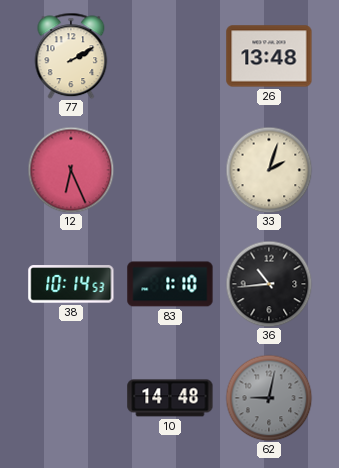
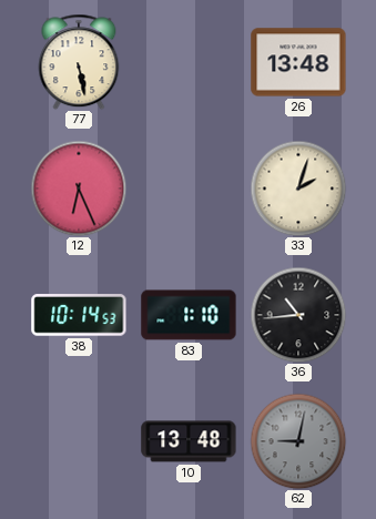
77: 2:10 -> 5:28
10: 14:48 -> 13:48
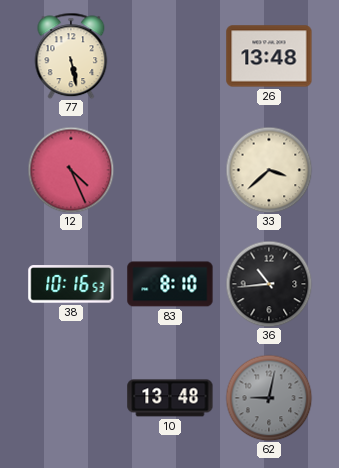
12: 6:26 -> 4:26
33: 2:03 -> 3:38
38: 10:14 -> 10:16
83: 1:10 -> 8:10
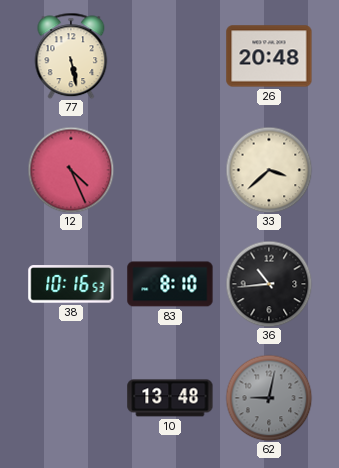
26: 13:48 -> 20:48
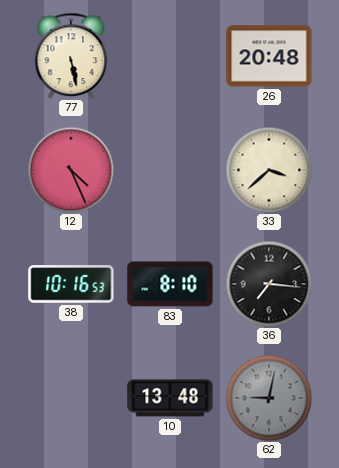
36: 10:44 -> 7:16
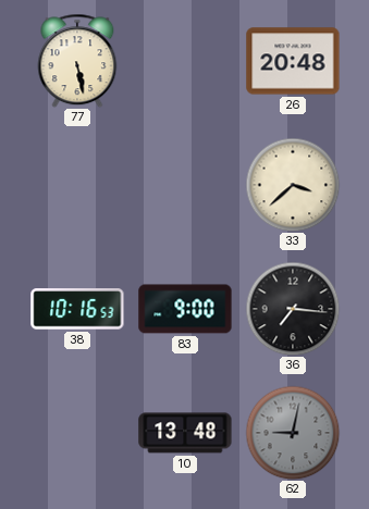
12: 4:26 -> none
83: 8:10 -> 9:00
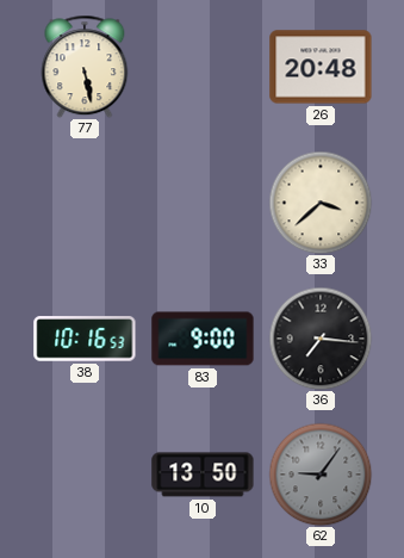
10: 13:48 -> 13:50
62: 9:02 -> 9:06
